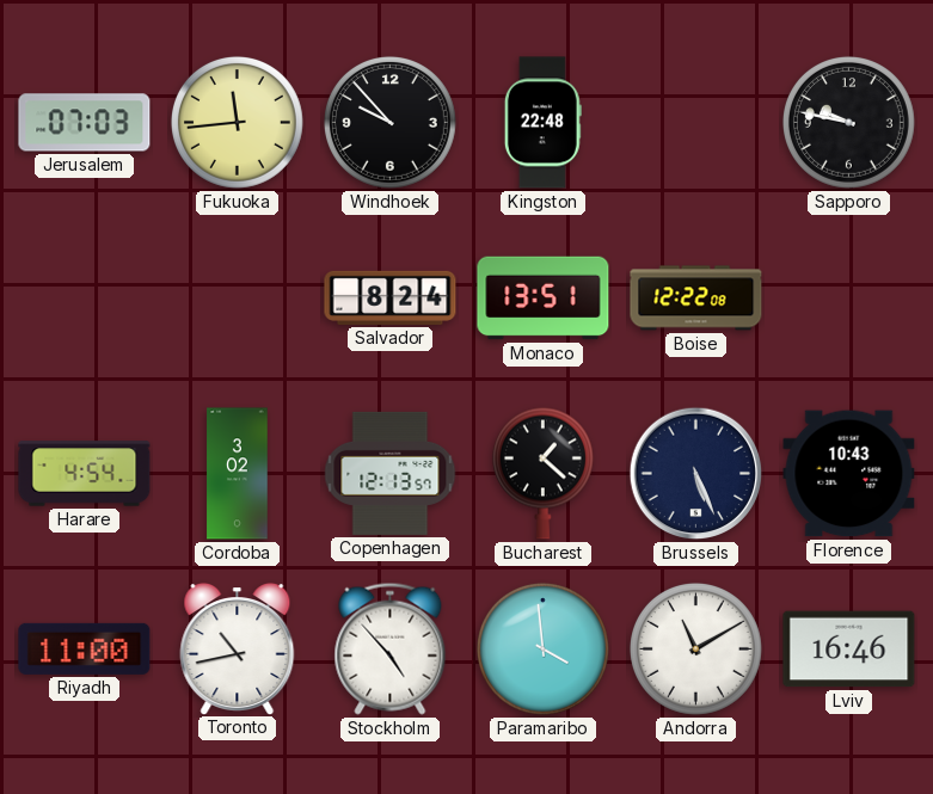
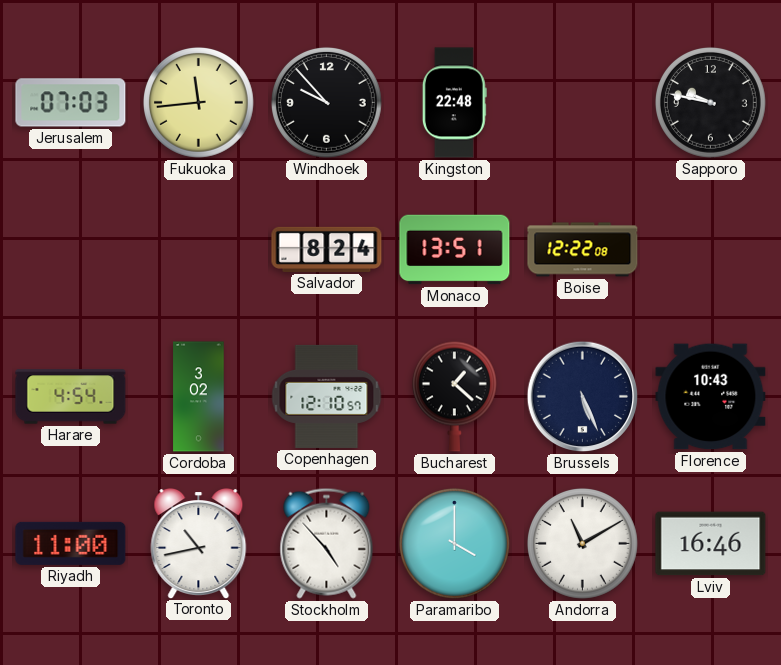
Copenhagen: 12:13 -> 12:10
Paramaribo: 3:59 -> 4:00
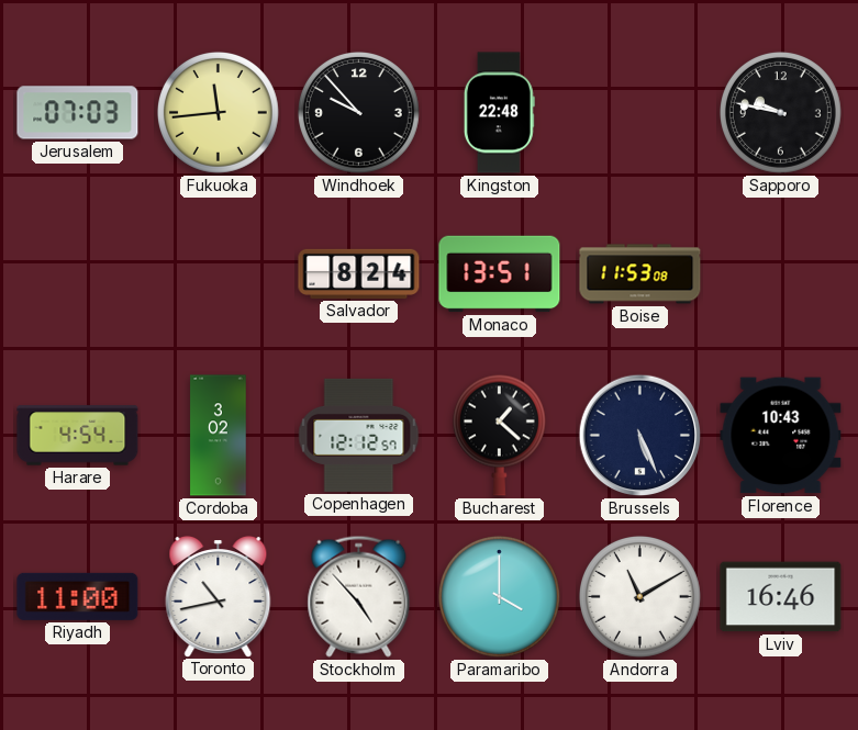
Boise: 12:22 -> 11:53
Copenhagen: 12:10 -> 12:12
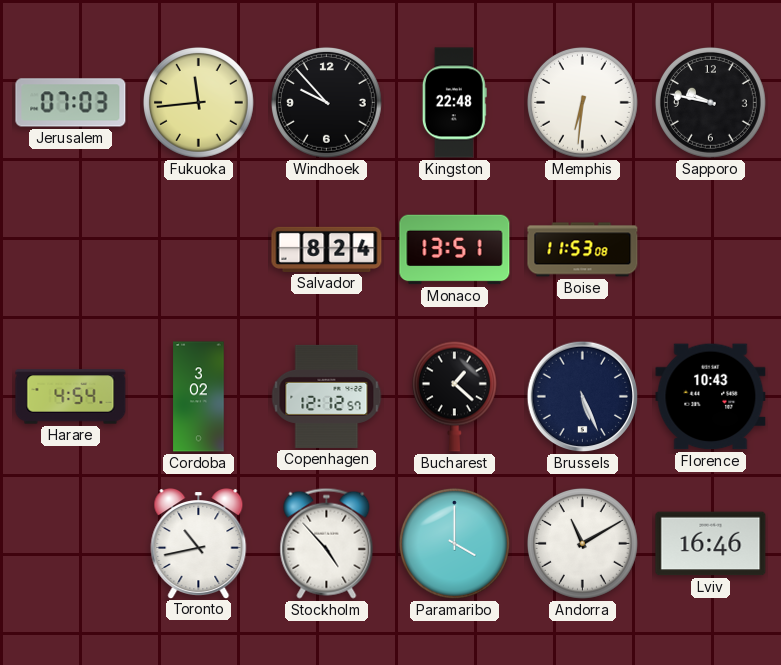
Memphis: none -> 6:31
Riyadh: 11:00 -> none
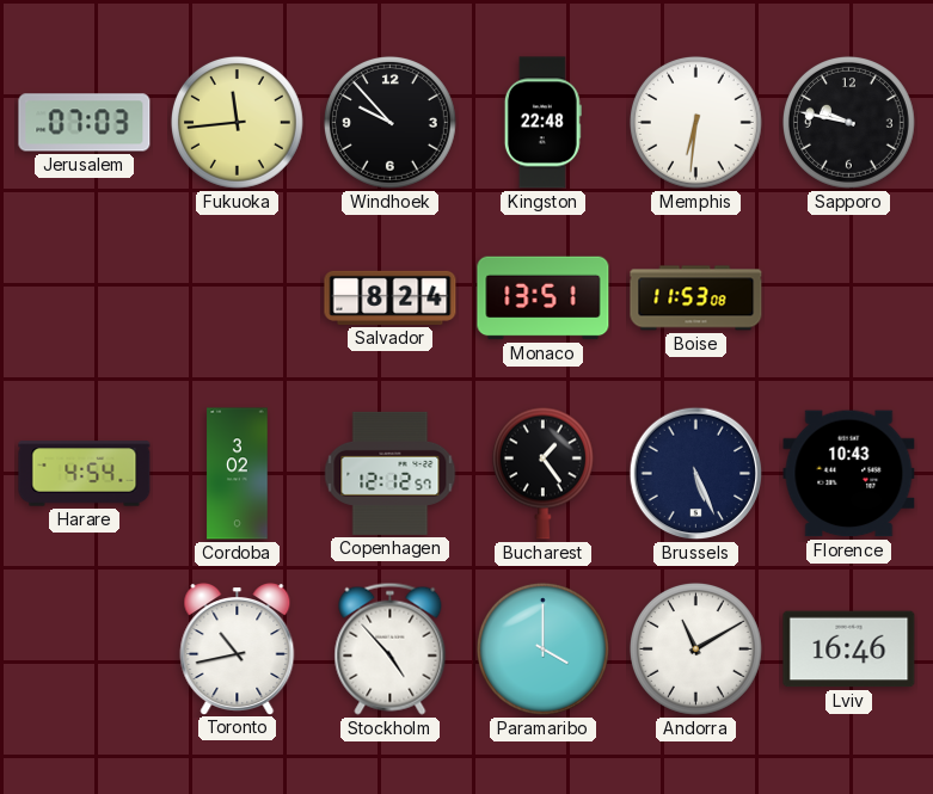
Bucharest: 1:22 -> 1:24
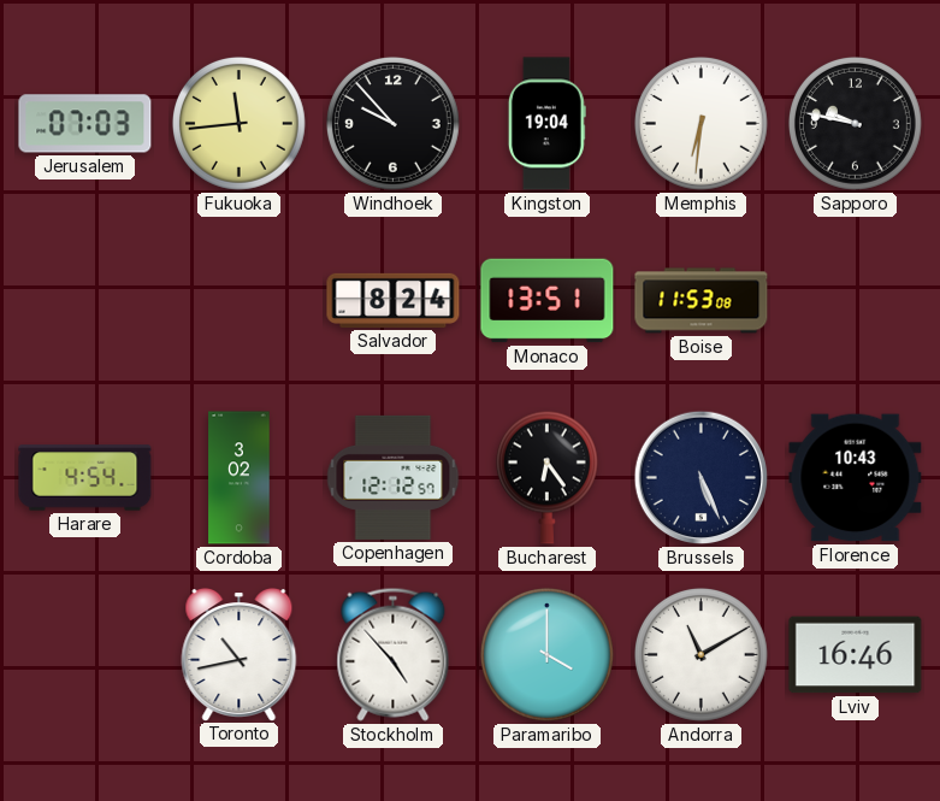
Kingston: 22:48 -> 19:04
Bucharest: 1:24 -> 6:24
